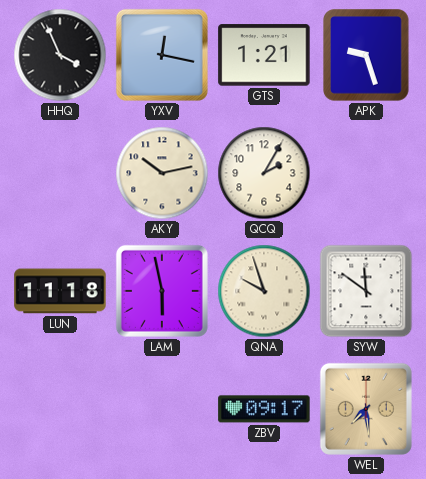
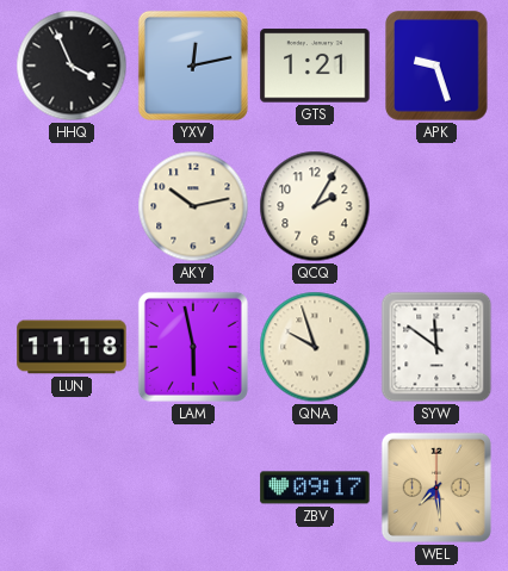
YXV: 12:17 -> 12:13
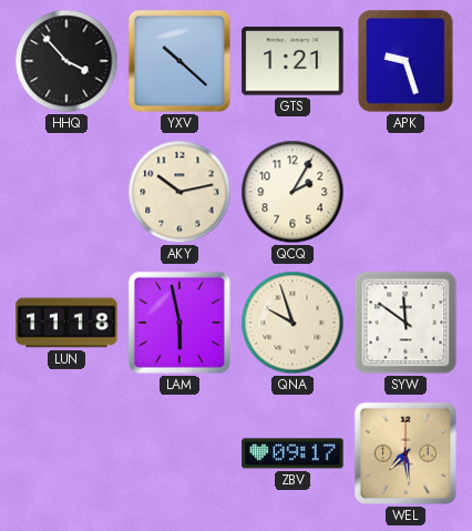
HHQ: 3:56 -> 3:53
YXV: 12:13 -> 10:22
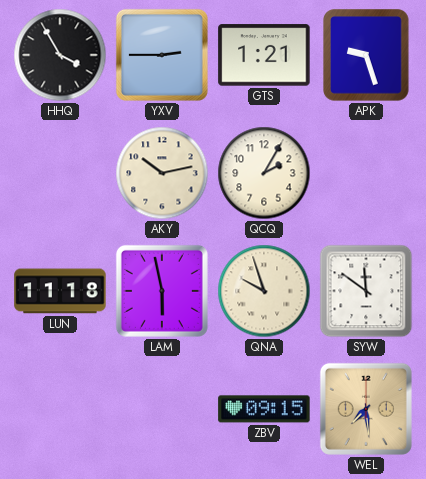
HHQ: 3:53 -> 3:55
YXV: 10:22 -> 2:45
ZBV: 09:17 -> 09:15
